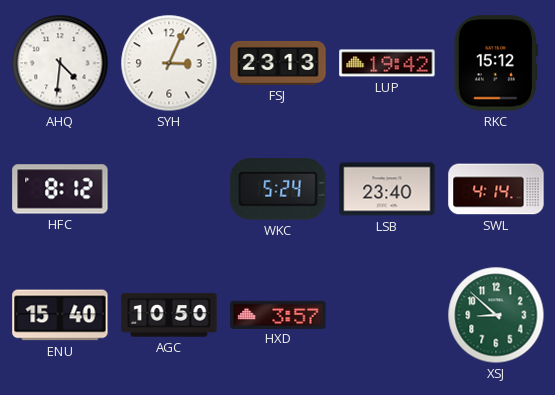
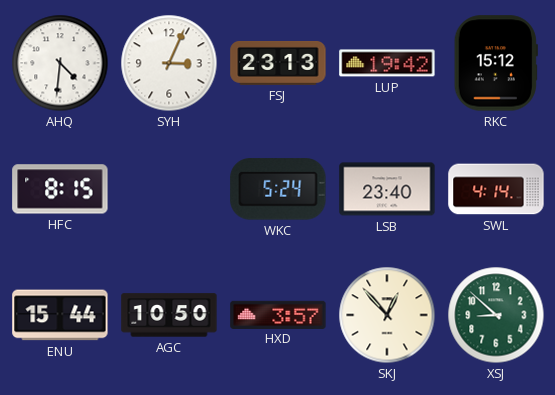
HFC: 8:12 -> 8:15
ENU: 15:40 -> 15:44
SKJ: none -> 12:53
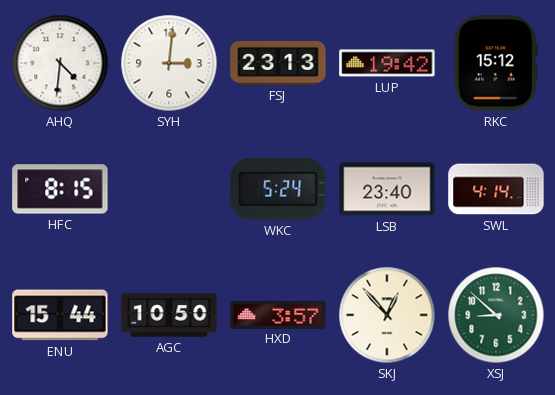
SYH: 3:04 -> 3:01
